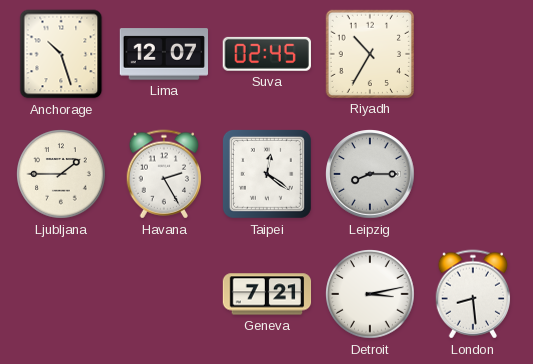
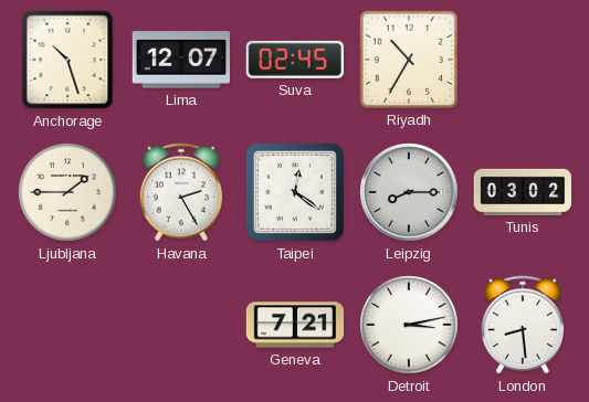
Tunis: none -> 03:02
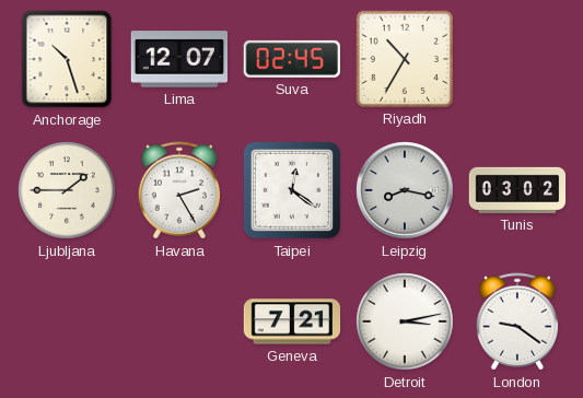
Leipzig: 8:15 -> 8:17
London: 8:29 -> 9:21
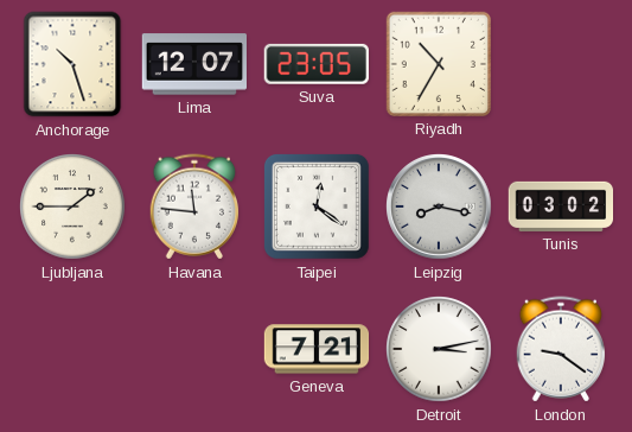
Suva: 02:45 -> 23:05
Havana: 2:25 -> 11:46
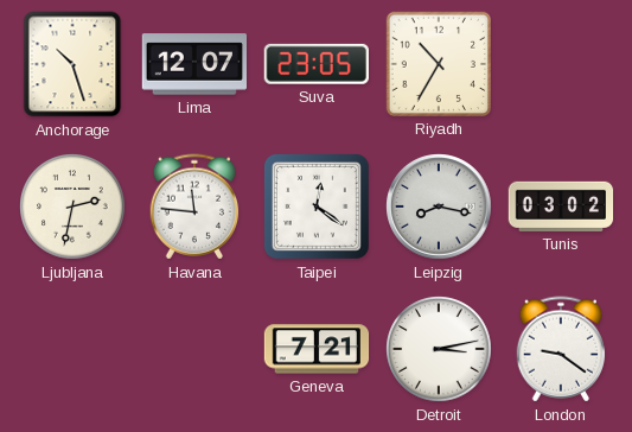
Ljubljana: 1:45 -> 2:32
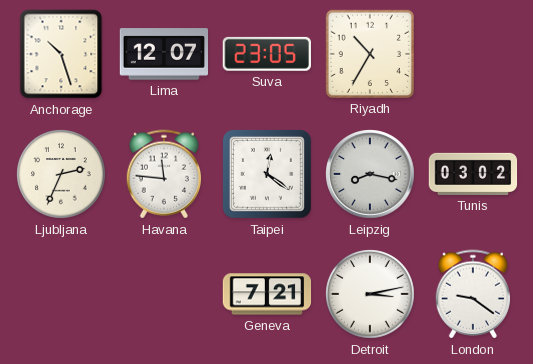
Ljubljana: 2:32 -> 2:34
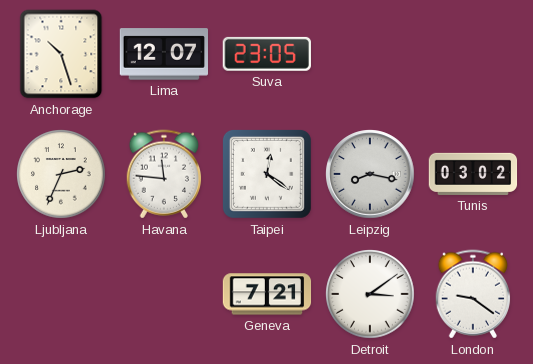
Riyadh: 10:35 -> none
Detroit: 3:13 -> 3:09
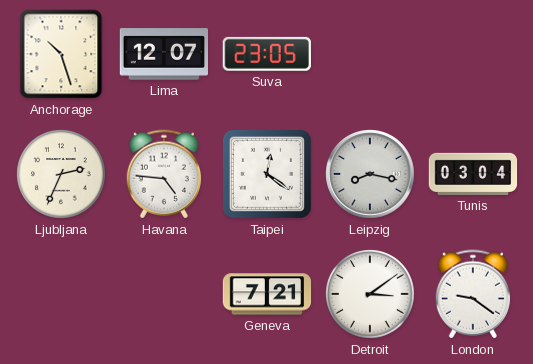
Havana: 11:46 -> 4:46
Tunis: 03:02 -> 03:04
